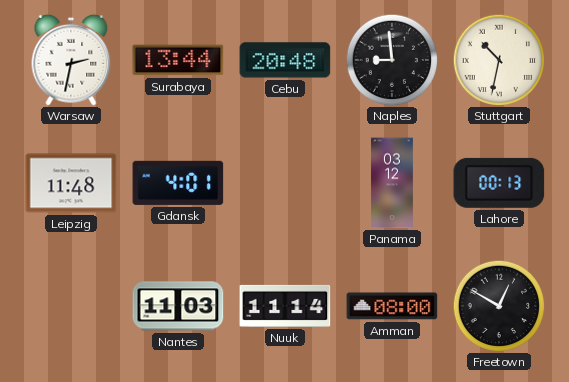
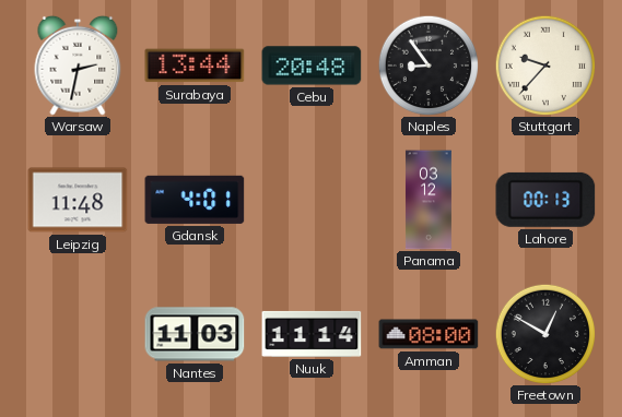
Naples: 8:59 -> 8:54
Stuttgart: 10:32 -> 9:37
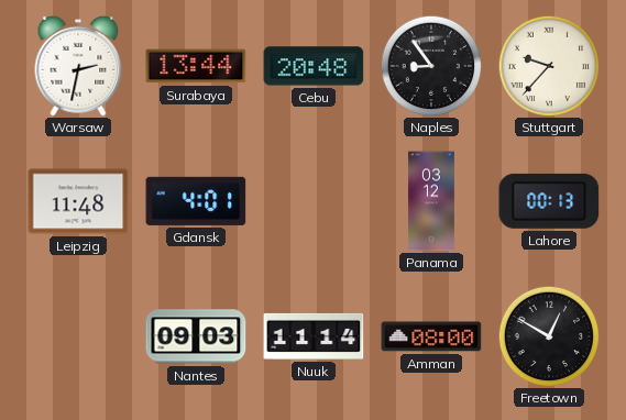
Nantes: 11:03 -> 09:03
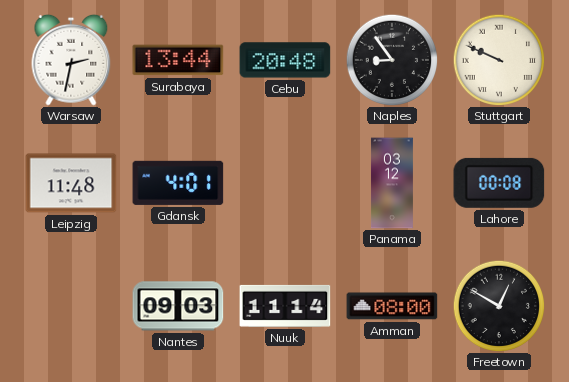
Stuttgart: 9:37 -> 9:49
Lahore: 00:13 -> 00:08
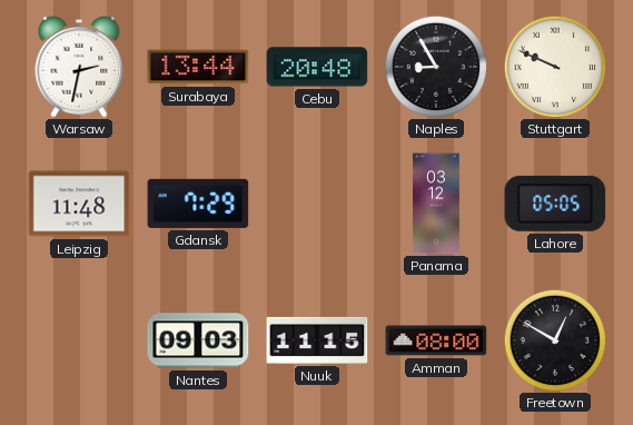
Naples: 8:54 -> 8:55
Gdansk: 4:01 -> 7:29
Lahore: 00:08 -> 05:05
Nuuk: 11:14 -> 11:15
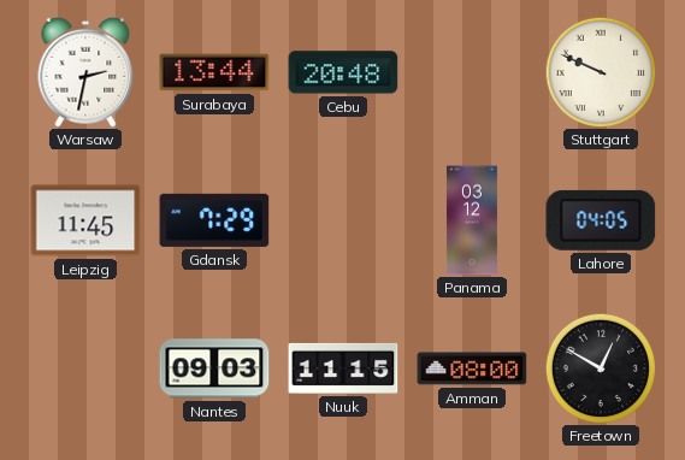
Naples: 8:55 -> none
Leipzig: 11:48 -> 11:45
Lahore: 05:05 -> 04:05
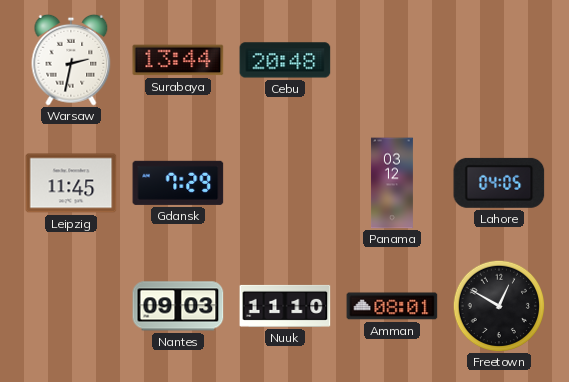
Stuttgart: 9:49 -> none
Nuuk: 11:15 -> 11:10
Amman: 08:00 -> 08:01
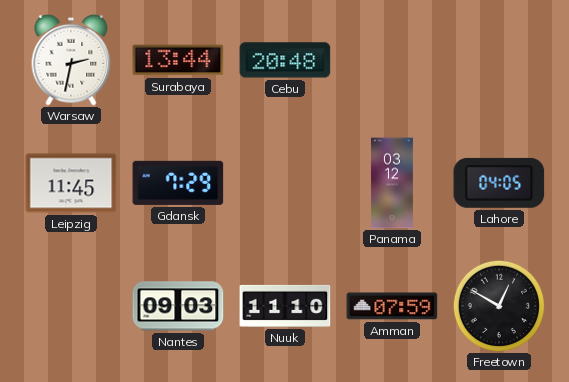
Amman: 08:01 -> 07:59
